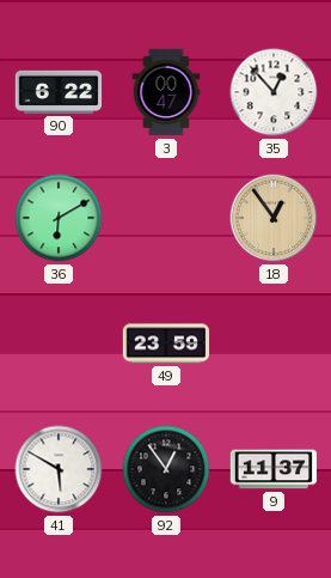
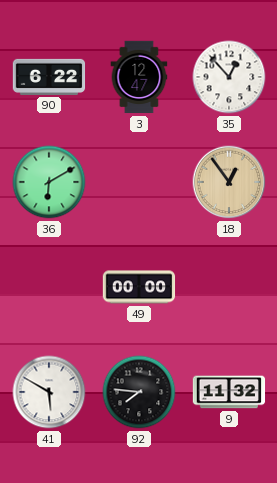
3: 00:47 -> 12:47
49: 23:59 -> 00:00
92: 12:54 -> 7:46
9: 11:37 -> 11:32
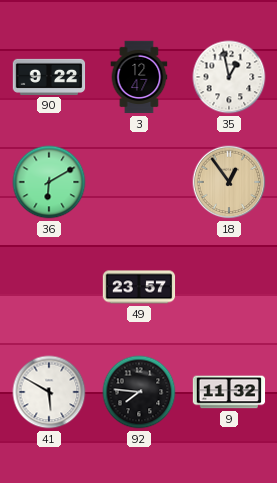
90: 6:22 -> 9:22
35: 12:53 -> 12:58
49: 00:00 -> 23:57
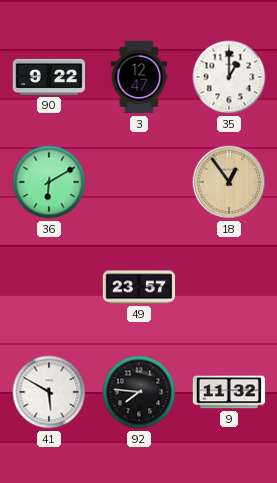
35: 12:58 -> 1:00
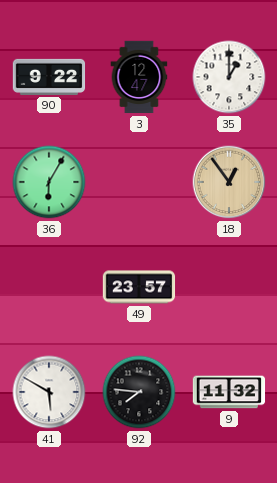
36: 6:10 -> 6:05
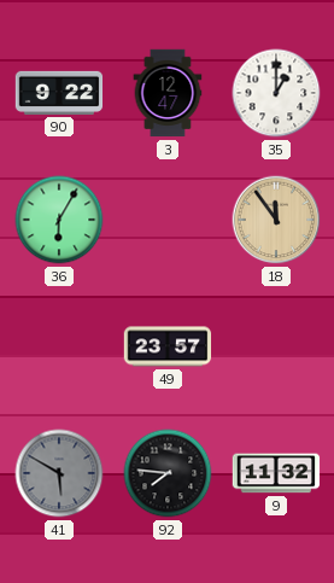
18: 12:54 -> 11:54
41 dial: white -> grey
